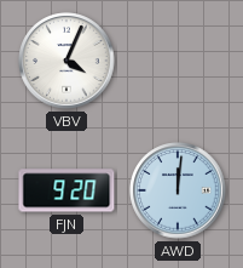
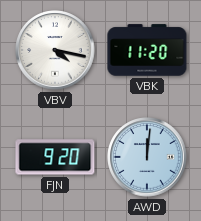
VBV: 4:04 -> 4:17
VBK: none -> 11:20
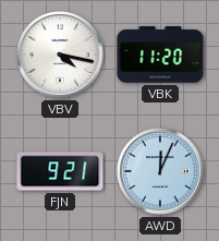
FJN: 9:20 -> 9:21
AWD: 12:01 -> 12:04
